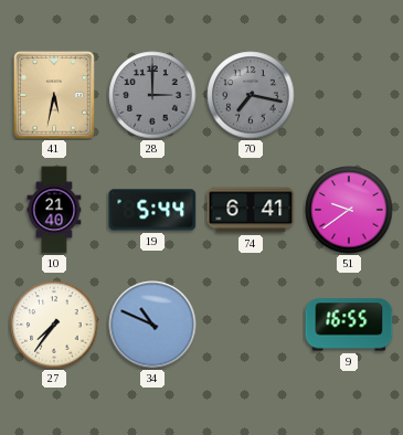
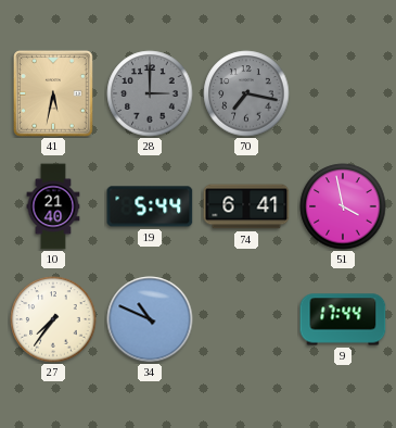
51: 9:39 -> 3:58
9: 16:55 -> 17:44
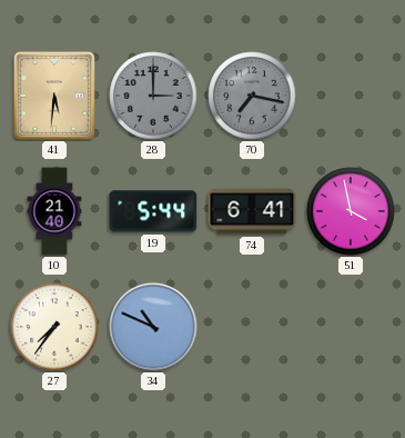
41: 5:32 -> 5:31
9: 17:44 -> none
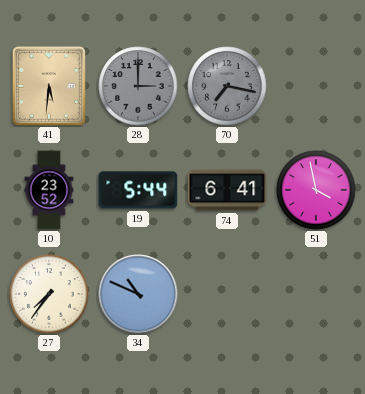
10: 21:40 -> 23:52
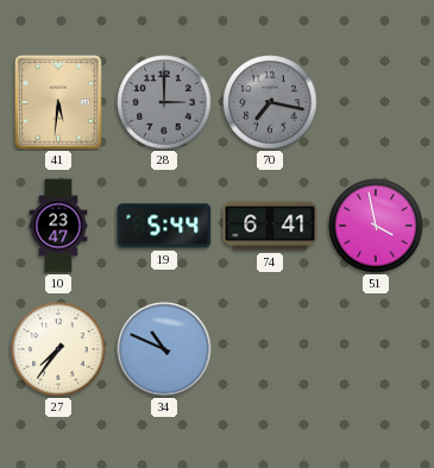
10: 23:52 -> 23:47
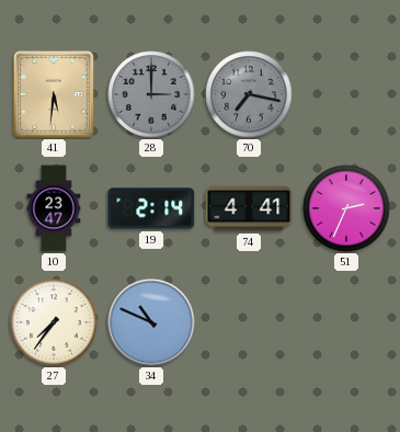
19: 5:44 -> 2:14
74: 6:41 -> 4:41
51: 3:58 -> 2:34
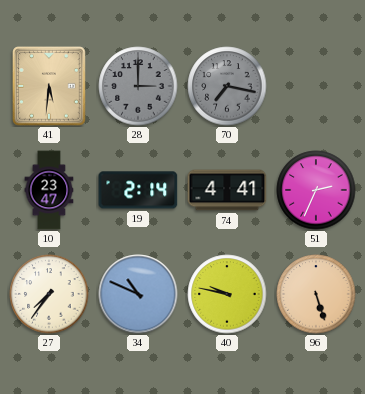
40: none -> 9:47
96: none -> 5:27
